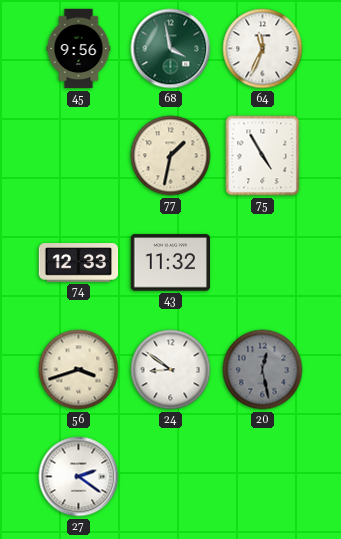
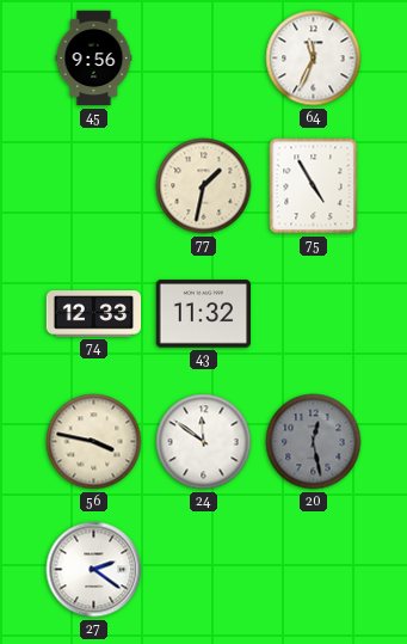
68: 3:58 -> none
56: 3:42 -> 3:47
24: 8:51 -> 11:51
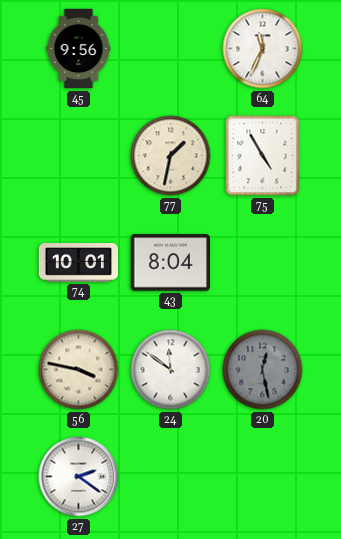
74: 12:33 -> 10:01
43: 11:32 -> 8:04
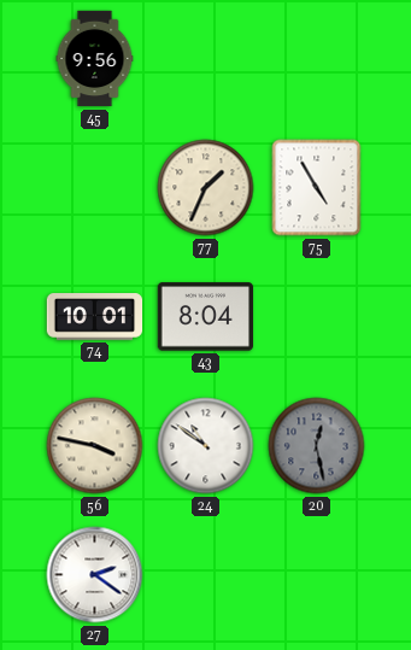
64: 11:34 -> none
77: 1:32 -> 1:34
24: 11:51 -> 10:51
